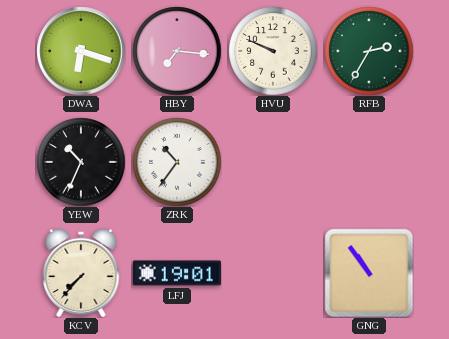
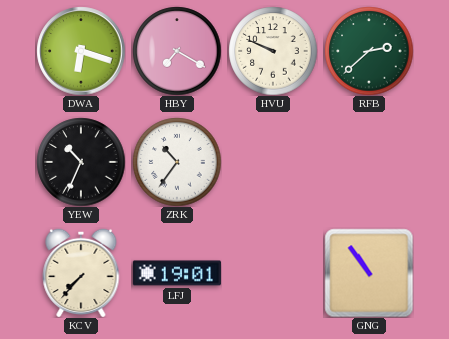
HBY: 7:16 -> 7:20
RFB: 2:35 -> 2:38
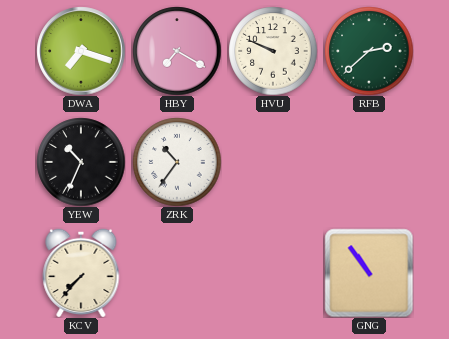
DWA: 6:18 -> 7:18
LFJ: 19:01 -> none
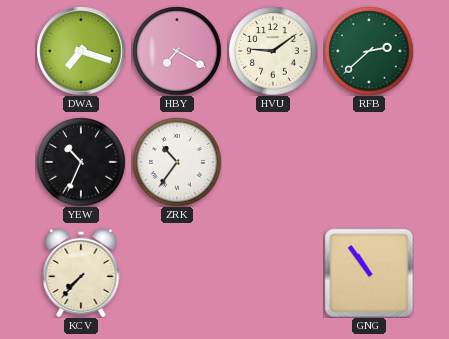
HVU: 9:49 -> 9:09
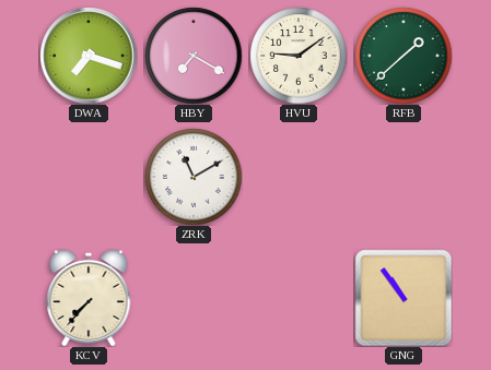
RFB: 2:38 -> 1:38
YEW: 10:34 -> none
ZRK: 10:36 -> 11:10
